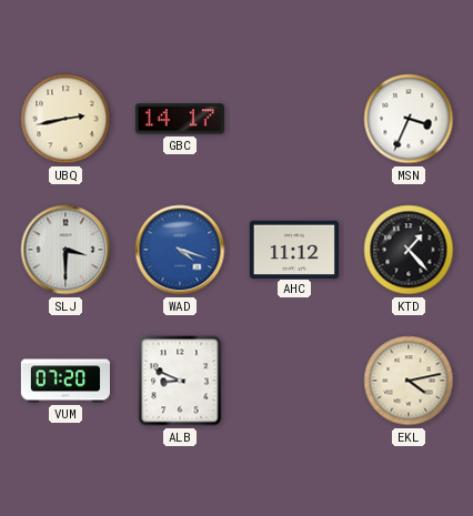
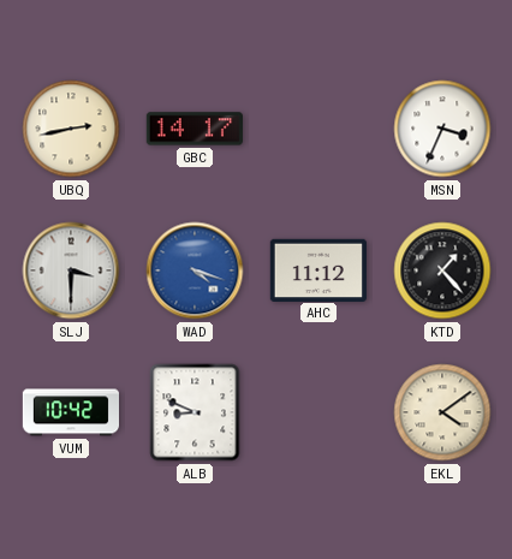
VUM: 07:20 -> 10:42
EKL: 4:13 -> 4:09
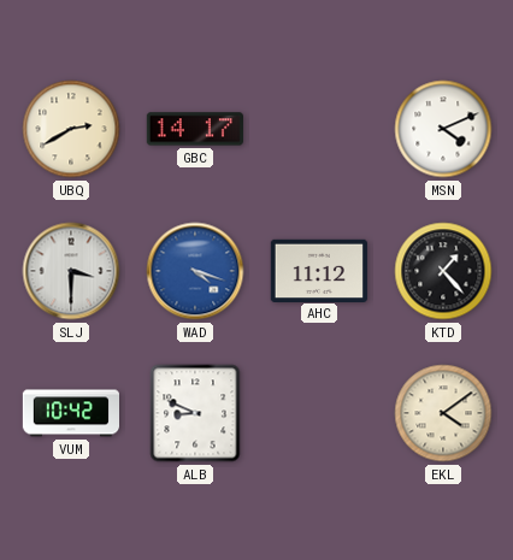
UBQ: 2:43 -> 2:40
MSN: 3:34 -> 4:11
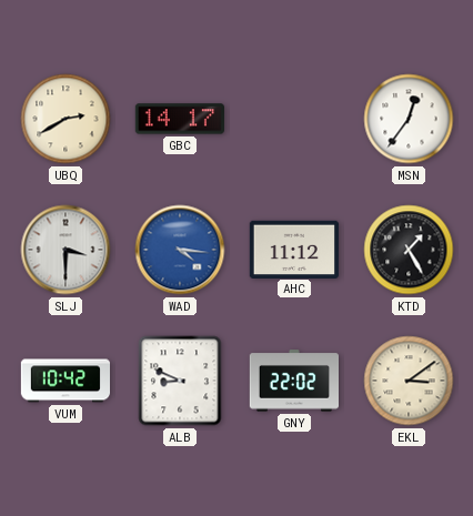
MSN: 4:11 -> 12:36
WAD: 4:18 -> 4:16
KTD: 1:23 -> 1:25
GNY: none -> 22:02
EKL: 4:09 -> 3:09
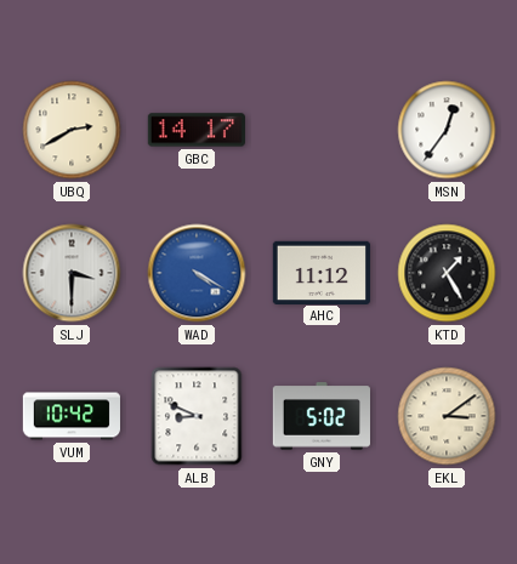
WAD: 4:16 -> 4:20
GNY: 22:02 -> 5:02
